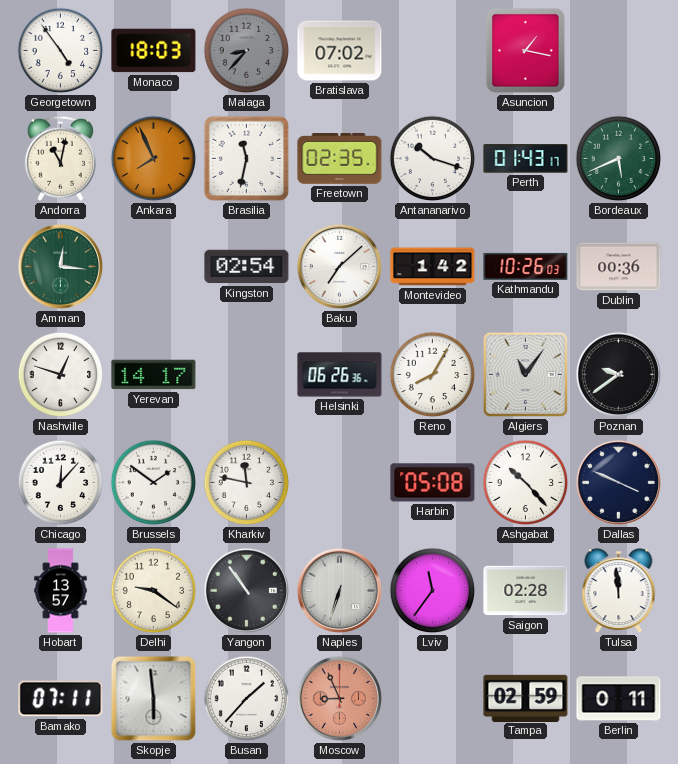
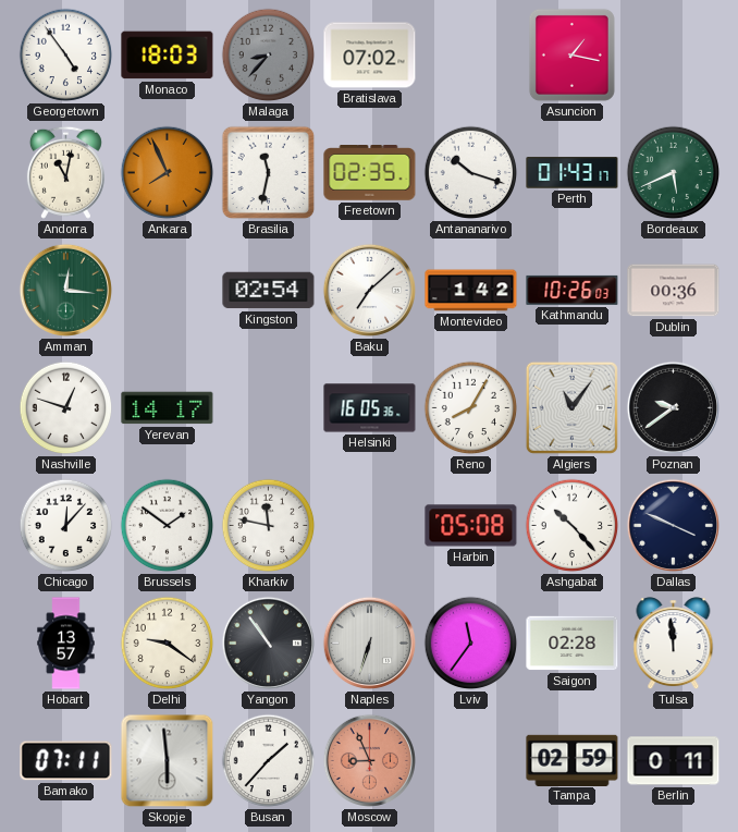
Helsinki: 06:26 -> 16:05
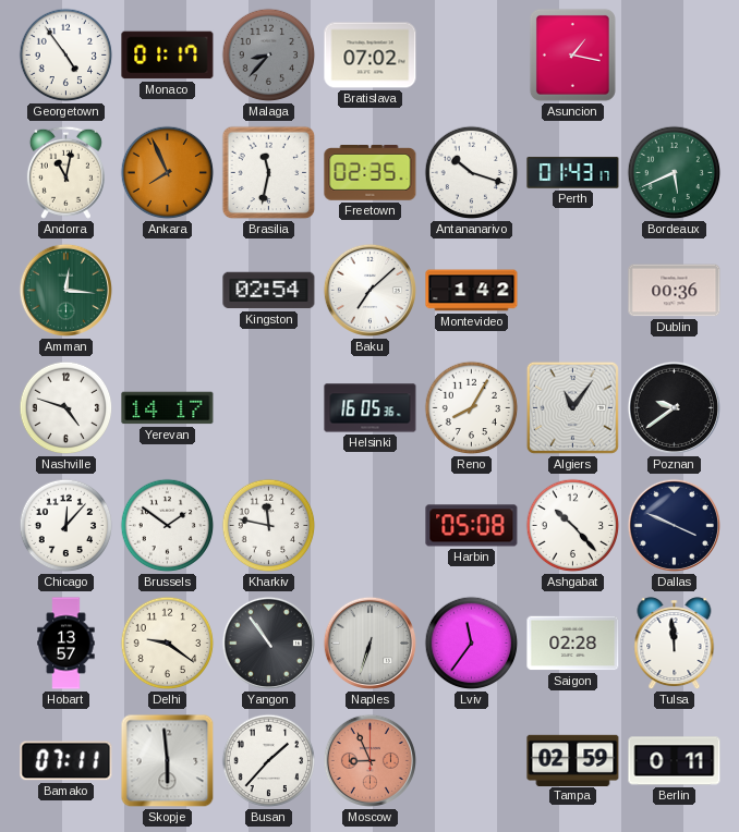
Monaco: 18:03 -> 01:17
Kathmandu: 10:26 -> none
Nashville: 12:48 -> 4:48
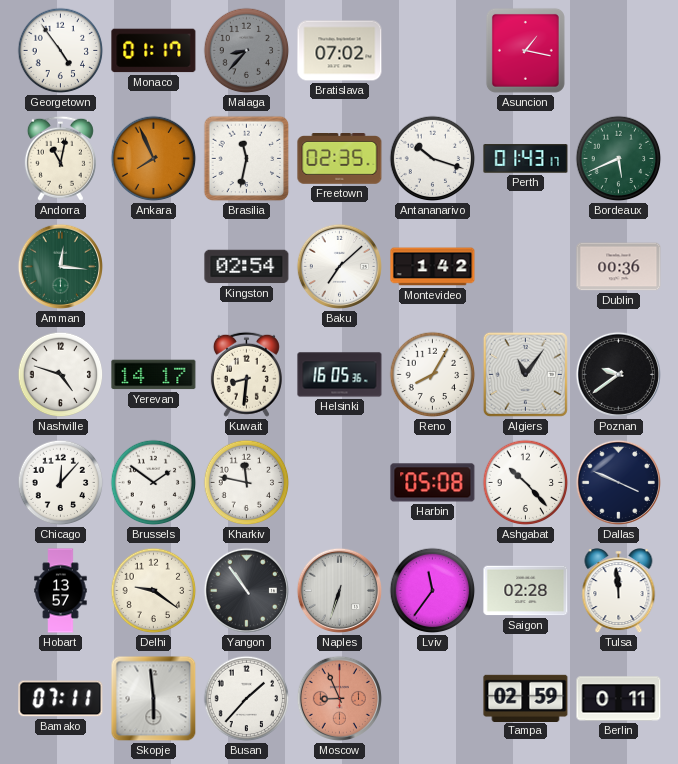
Kuwait: none -> 8:31
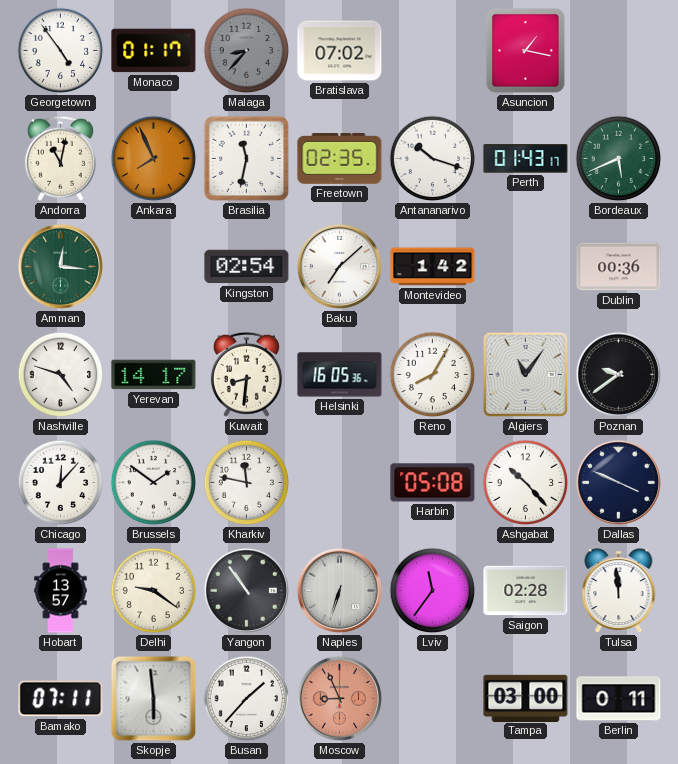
Tampa: 02:59 -> 03:00
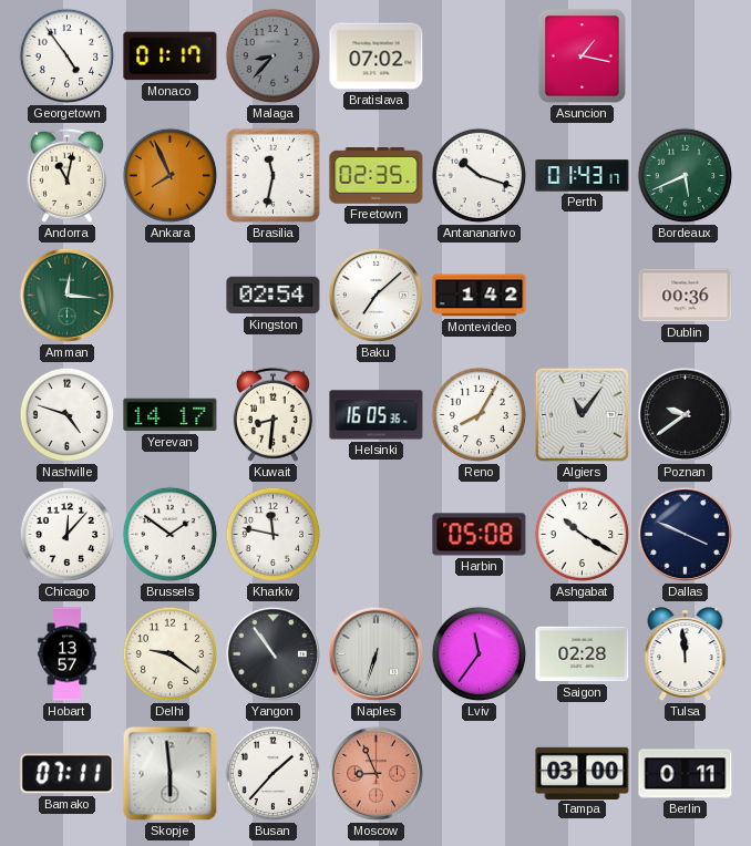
Ashgabat: 10:23 -> 10:20
